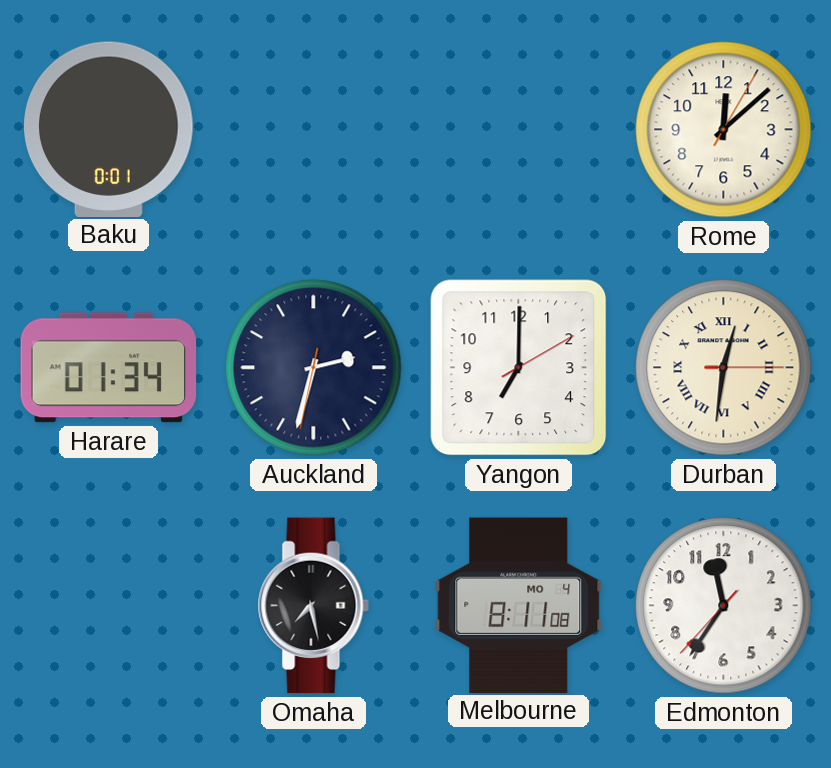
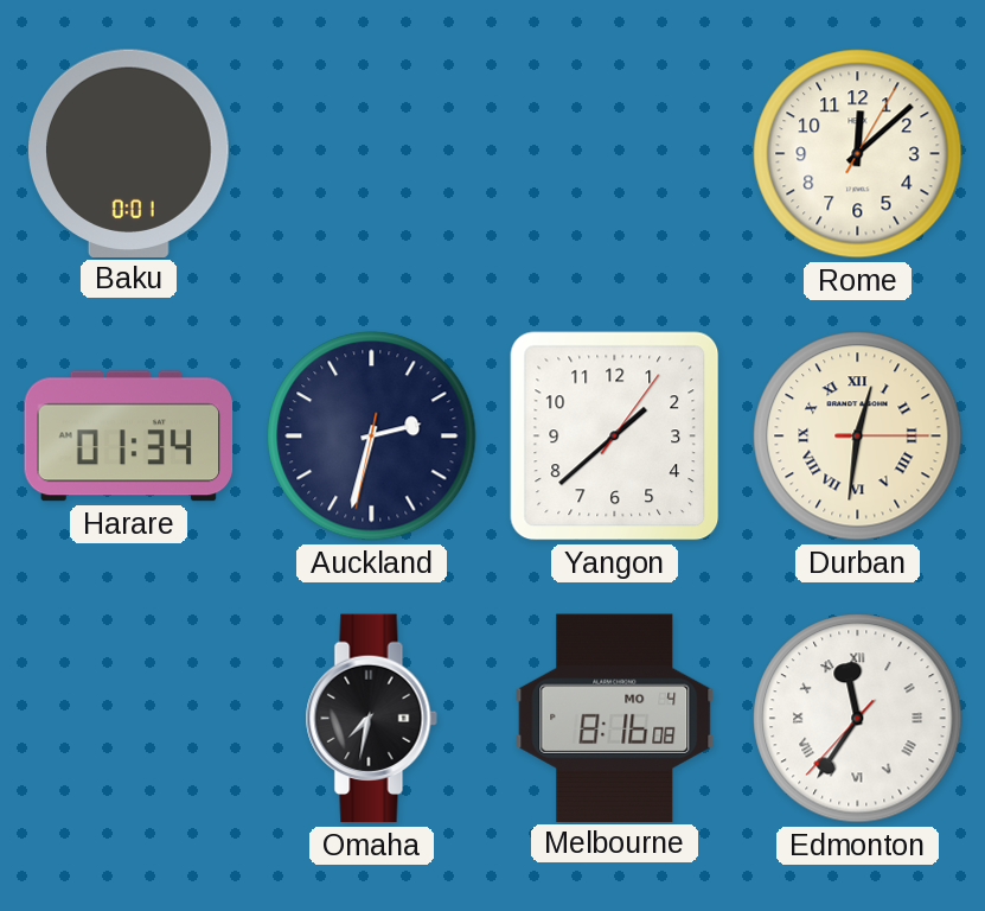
Yangon: 7:00 -> 1:38
Omaha: 7:28 -> 7:32
Melbourne: 8:11 -> 8:16
Edmonton numerals: Arabic -> Roman
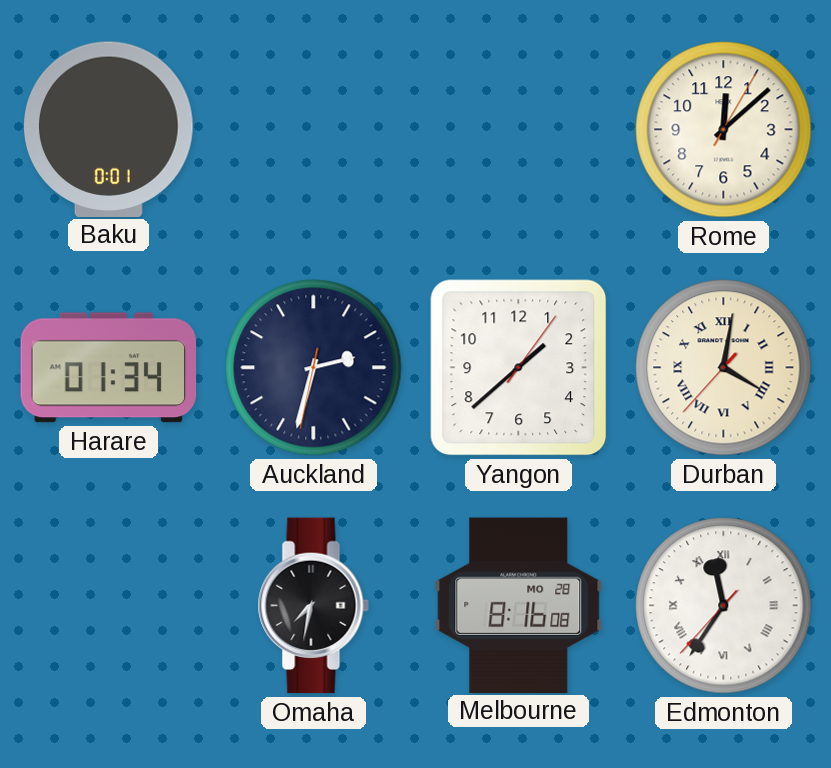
Durban: 12:31 -> 4:01
Melbourne date: MO 4 -> MO 28
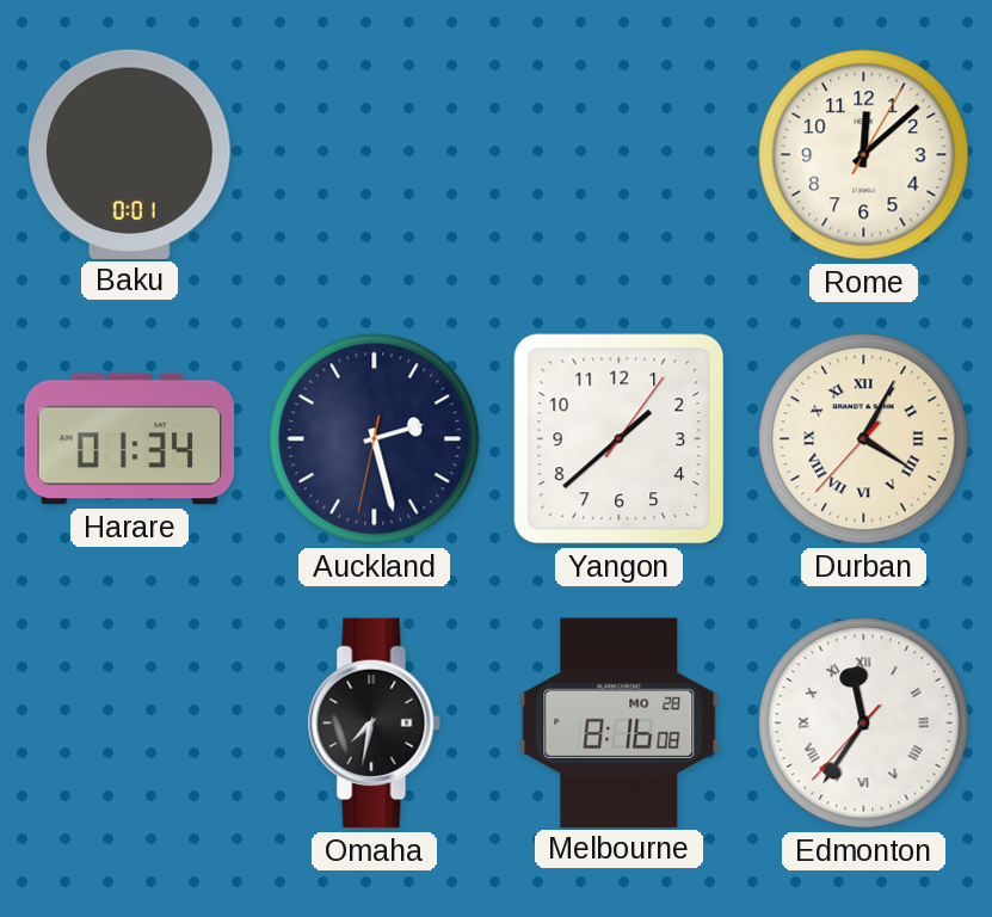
Auckland: 2:32 -> 2:27
Durban: 4:01 -> 4:04
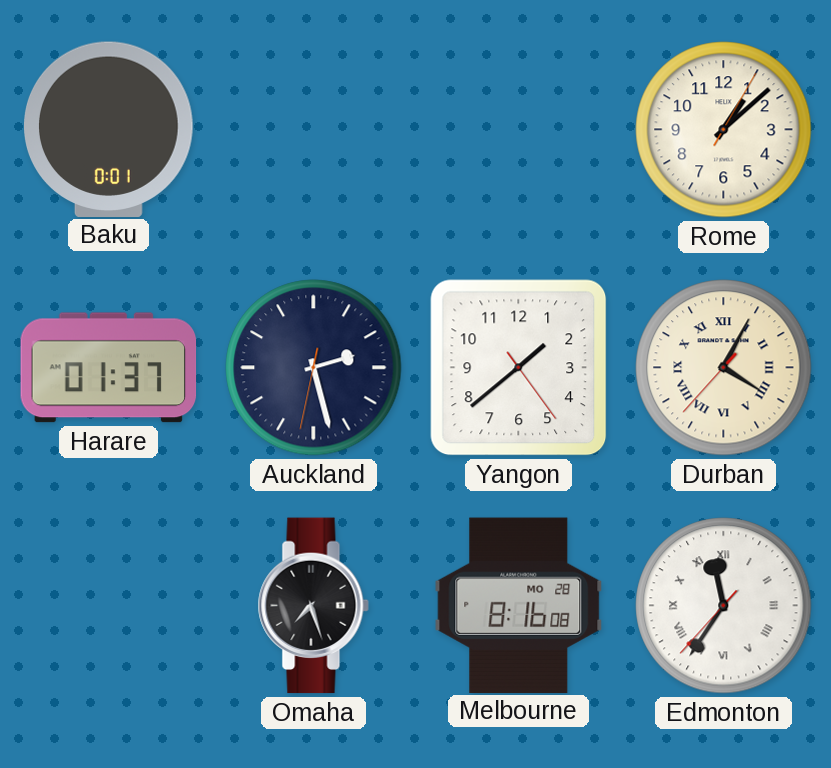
Rome: 12:08 -> 1:08
Harare: 01:34 -> 01:37
Yangon: 1:38:06 -> 1:38:24
Omaha: 7:32 -> 7:27
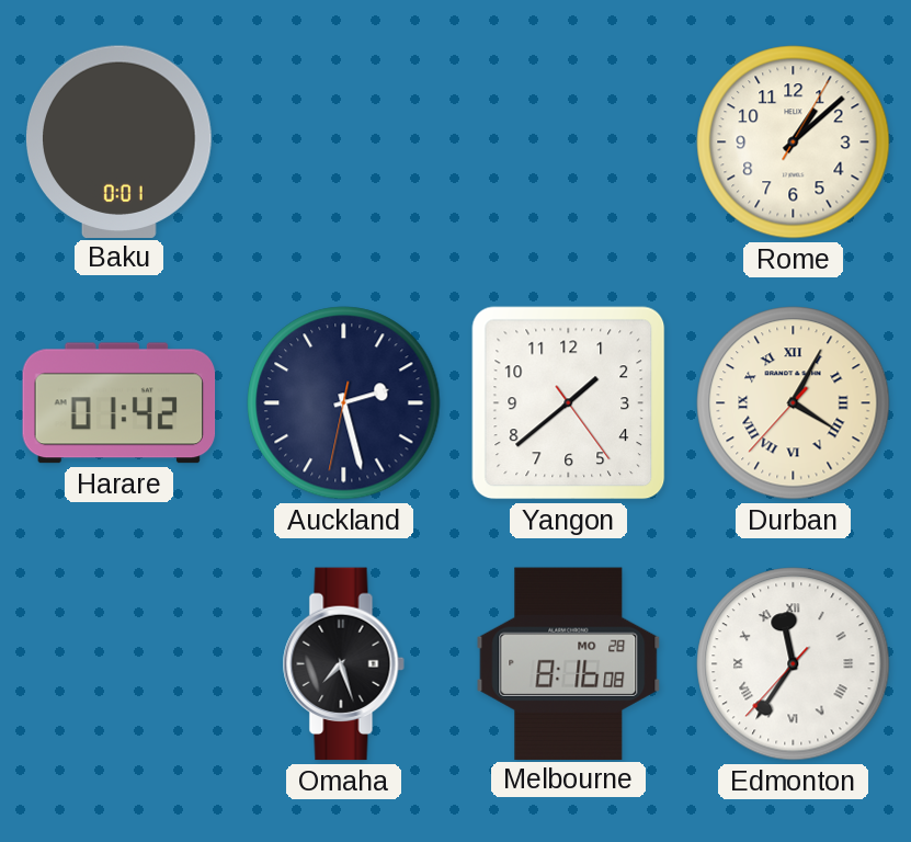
Harare: 01:37 -> 01:42
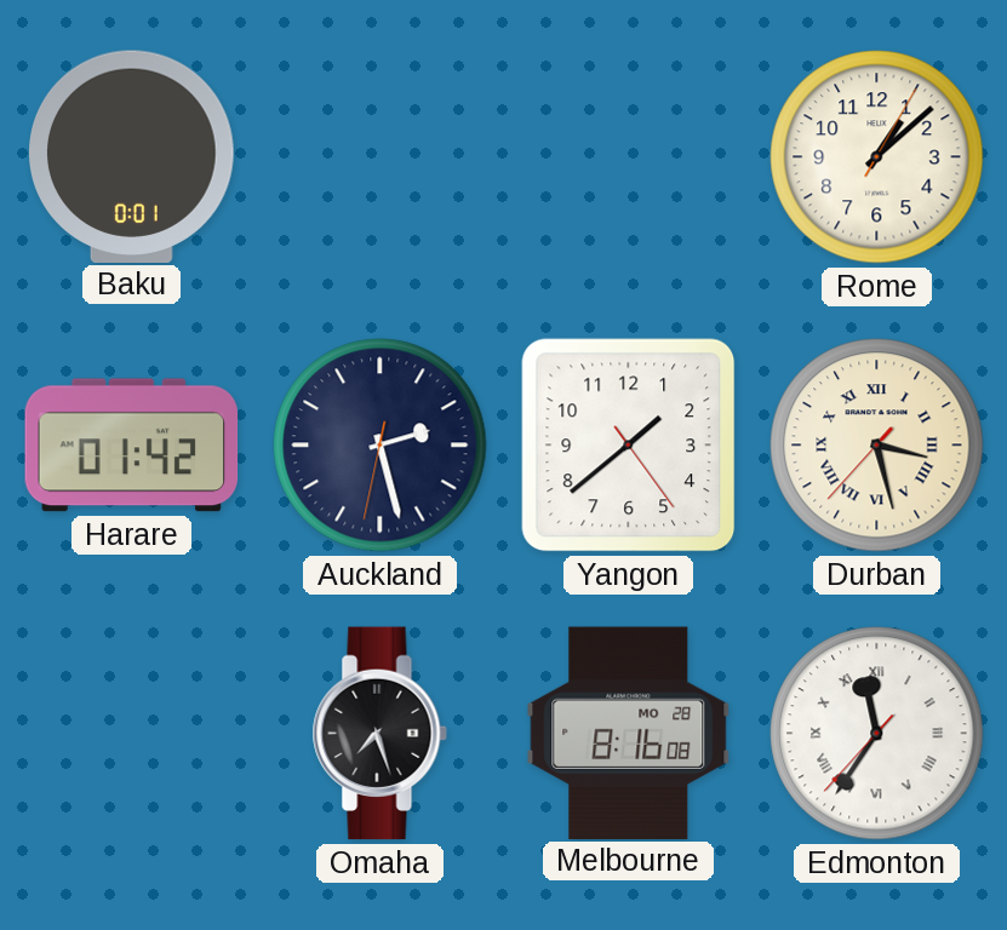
Durban: 4:04 -> 3:27
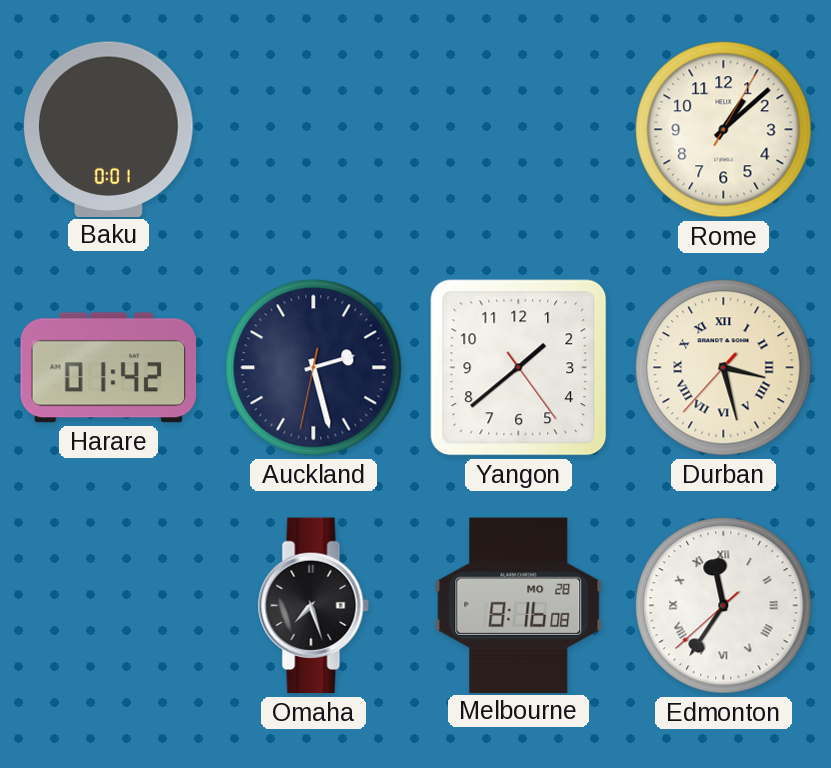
Edmonton: 11:35:37 -> 11:35:38
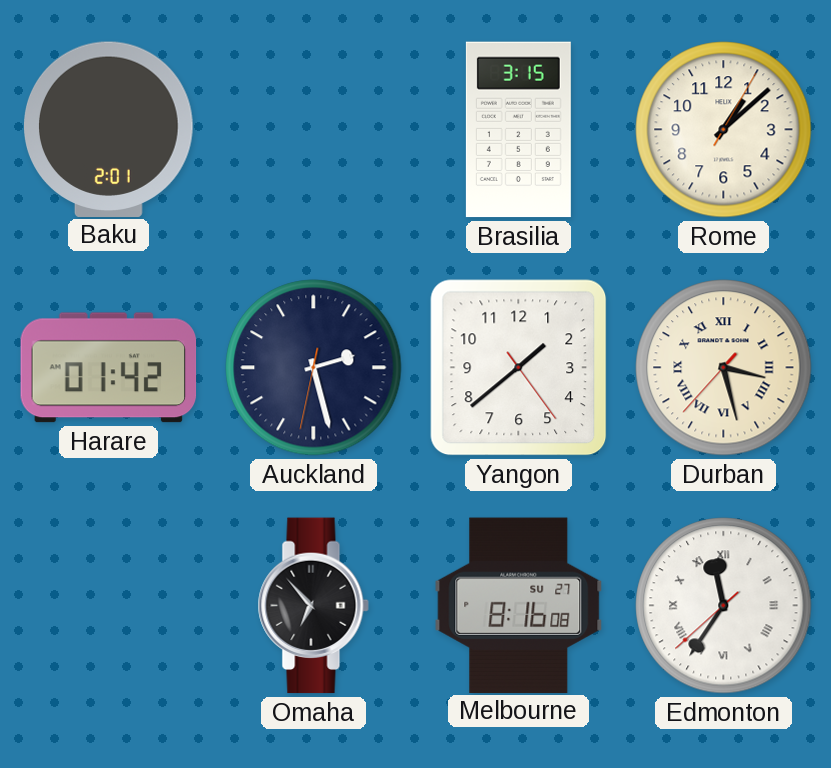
Baku: 0:01 -> 2:01
Brasilia: none -> 3:15
Omaha: 7:27 -> 6:53
Melbourne date: MO 28 -> SU 27
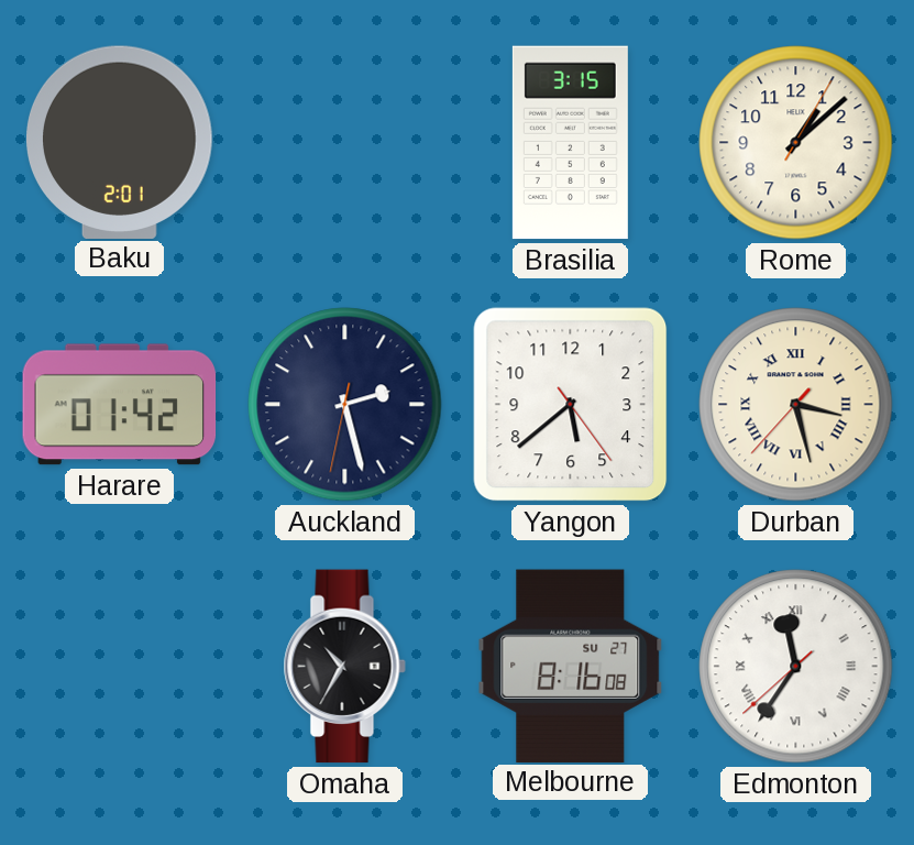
Yangon: 1:38 -> 5:38
Omaha: 6:53 -> 10:35
